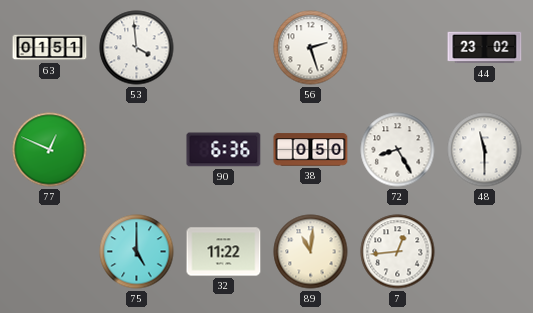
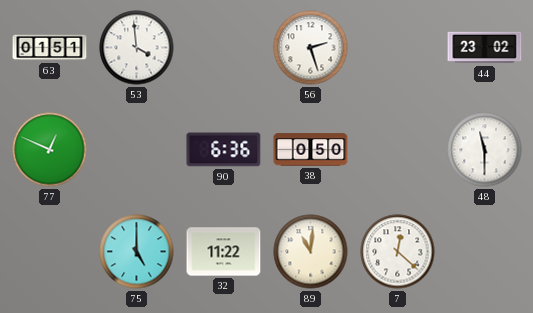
72: 8:25 -> none
7: 12:44 -> 12:22
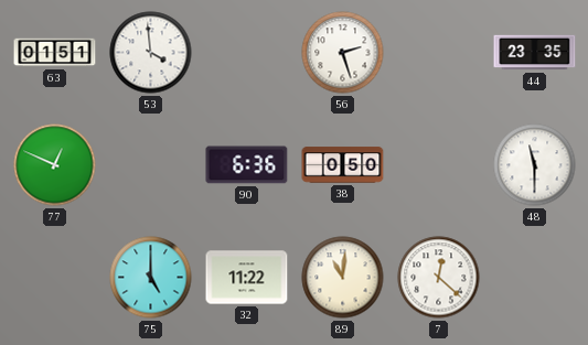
44: 23:02 -> 23:35
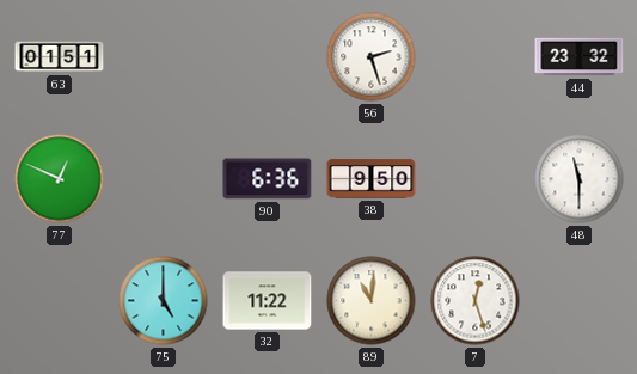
53: 3:59 -> none
44: 23:35 -> 23:32
38: 0:50 -> 9:50
7: 12:22 -> 12:27
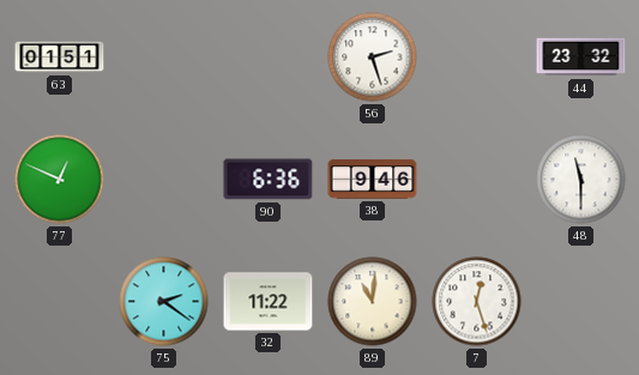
38: 9:50 -> 9:46
75: 5:00 -> 2:21
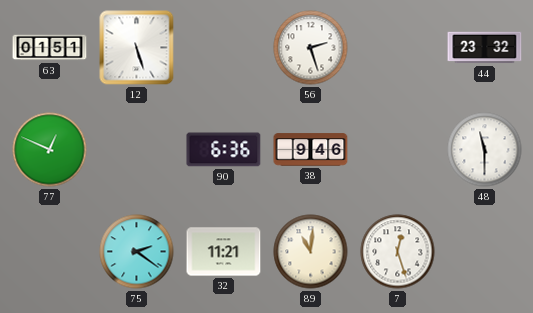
12: none -> 5:27
32: 11:22 -> 11:21
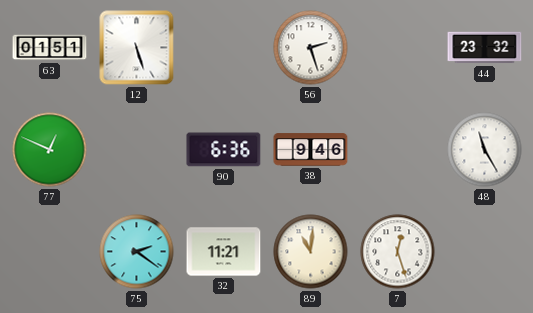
48: 11:30 -> 11:25
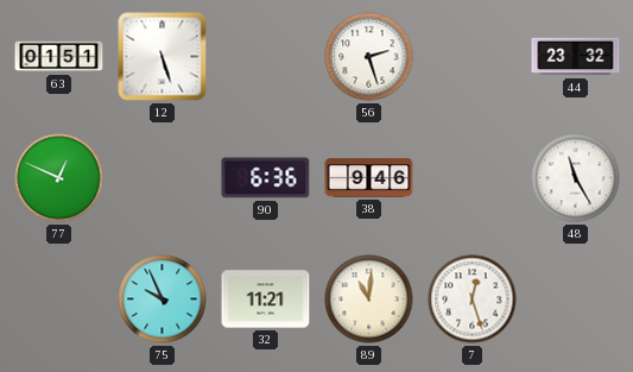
75: 2:21 -> 9:56
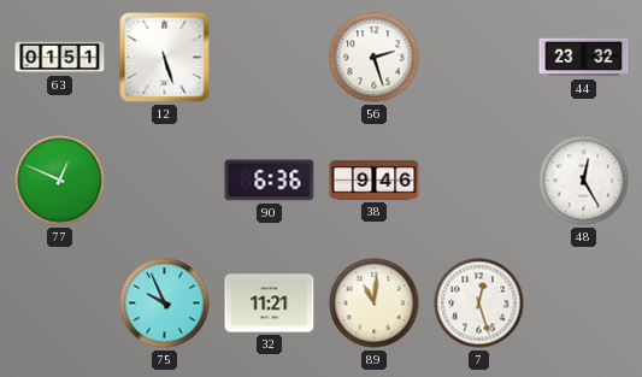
48: 11:25 -> 12:25
